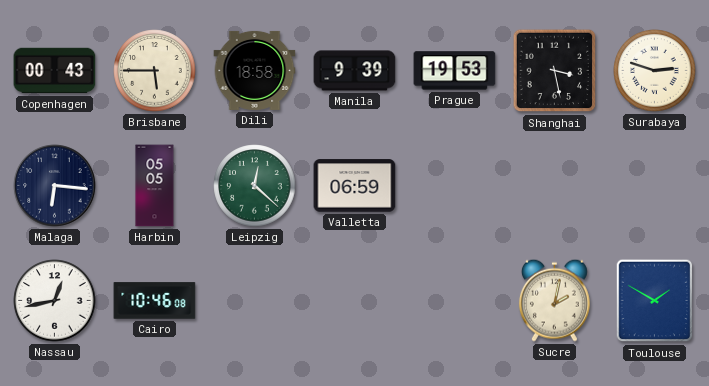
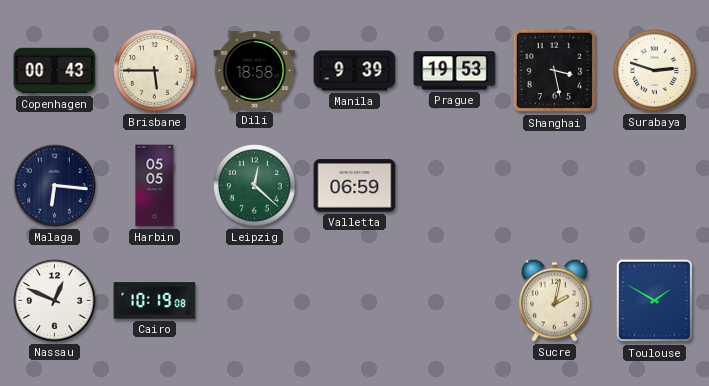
Nassau: 12:43 -> 12:49
Cairo: 10:46 -> 10:19
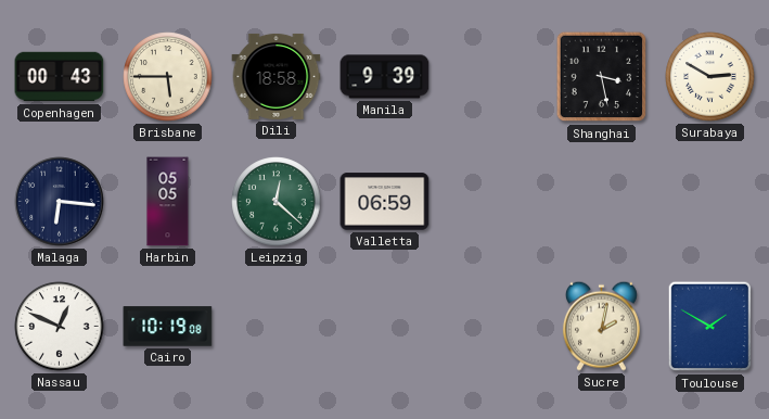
Prague: 19:53 -> none
Surabaya: 2:48 -> 2:50
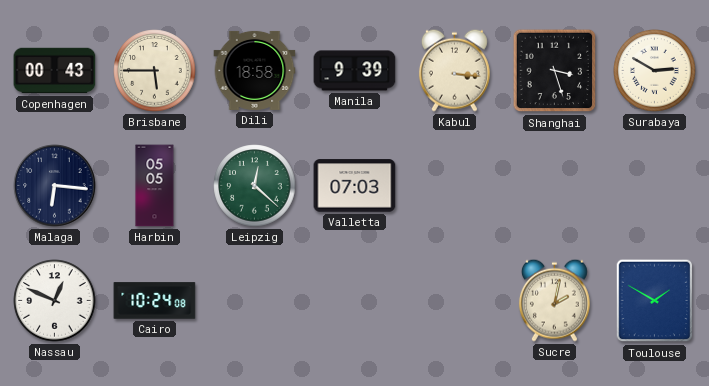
Kabul: none -> 3:16
Shanghai: 3:28 -> 3:27
Valletta: 06:59 -> 07:03
Cairo: 10:19 -> 10:24
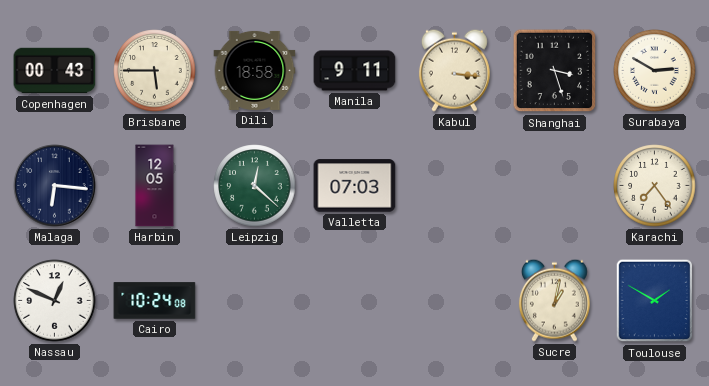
Manila: 9:39 -> 9:11
Harbin: 05:05 -> 12:05
Karachi: none -> 7:24
Sucre: 2:02 -> 1:02
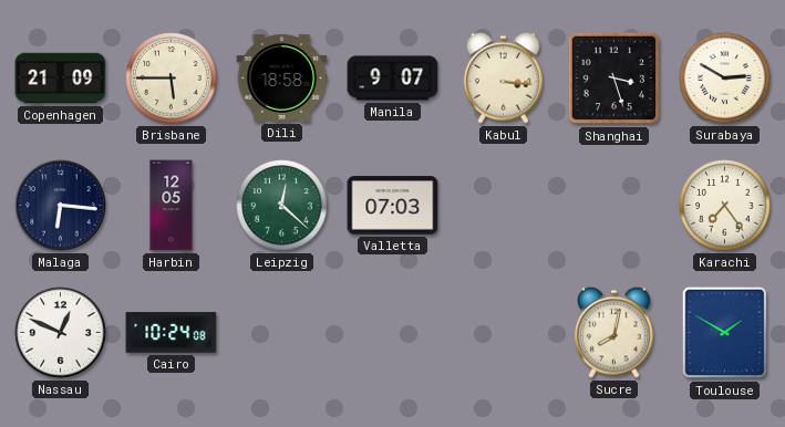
Copenhagen: 00:43 -> 21:09
Manila: 9:11 -> 9:07
Sucre: 1:02 -> 8:02
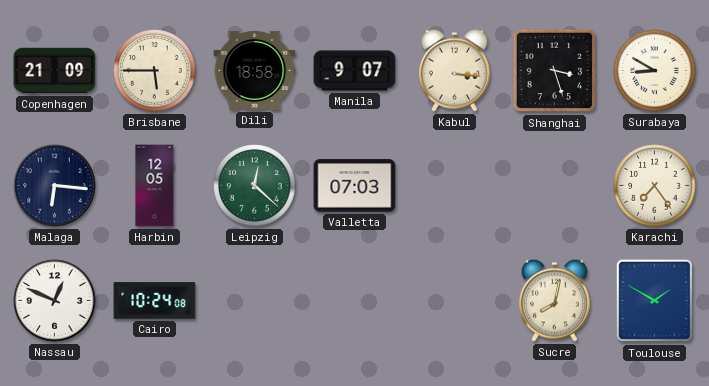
Surabaya: 2:50 -> 8:50
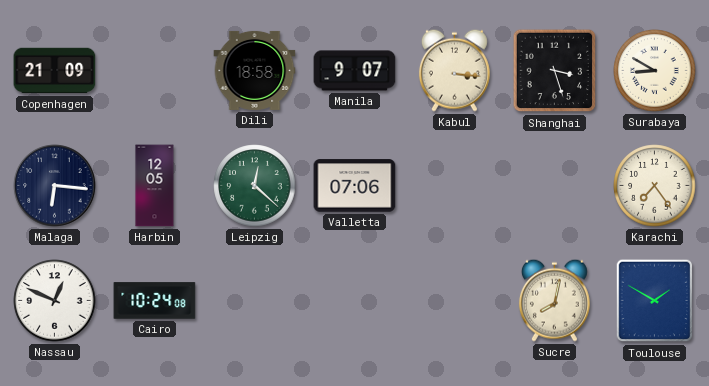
Brisbane: 5:45 -> none
Valletta: 07:03 -> 07:06
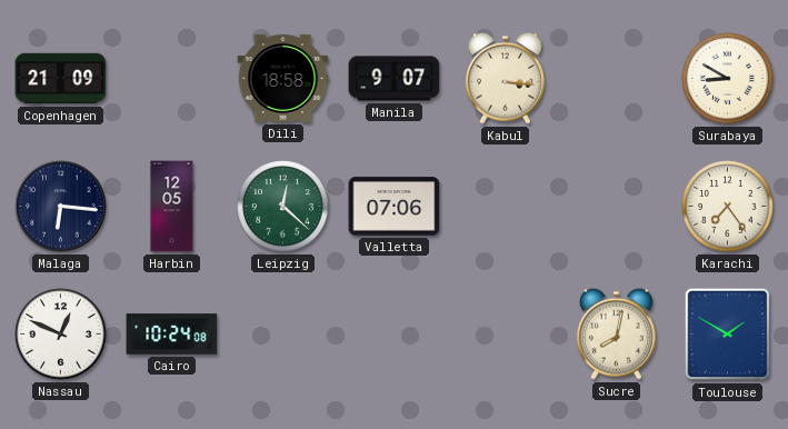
Shanghai: 3:27 -> none
